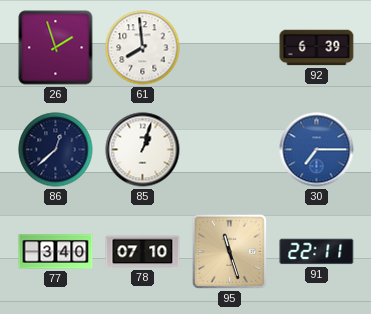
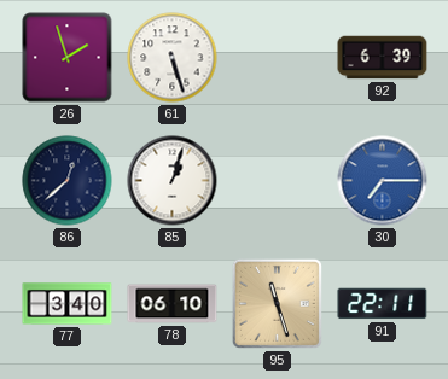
61: 7:59 -> 5:27
78: 07:10 -> 06:10
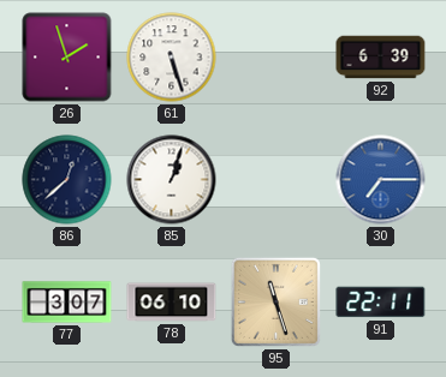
77: 3:40 -> 3:07
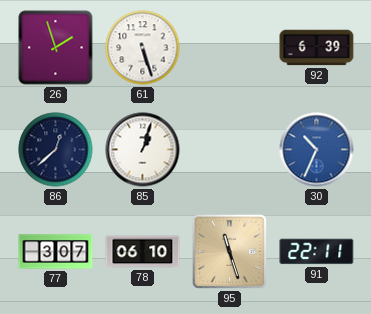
30: 7:15 -> 10:34
